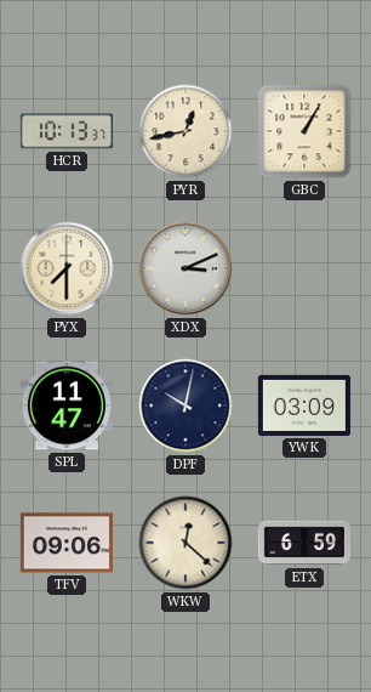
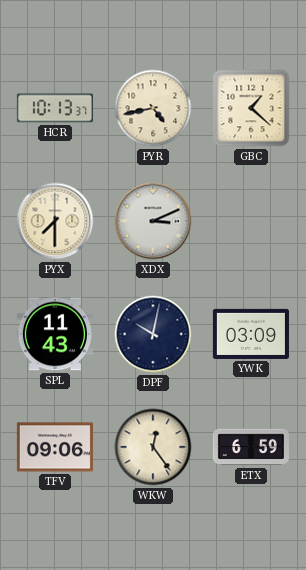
PYR: 12:43 -> 4:43
GBC: 1:05 -> 1:22
SPL: 11:47 -> 11:43
WKW: 12:22 -> 12:24
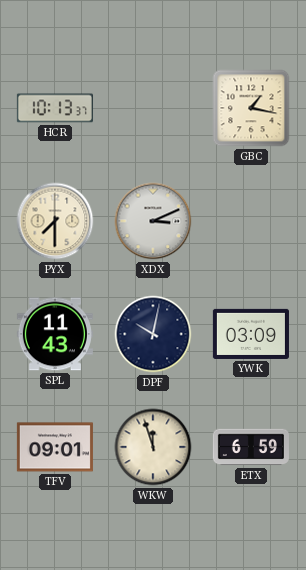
PYR: 4:43 -> none
GBC: 1:22 -> 1:17
TFV: 09:06 -> 09:01
WKW: 12:24 -> 11:57
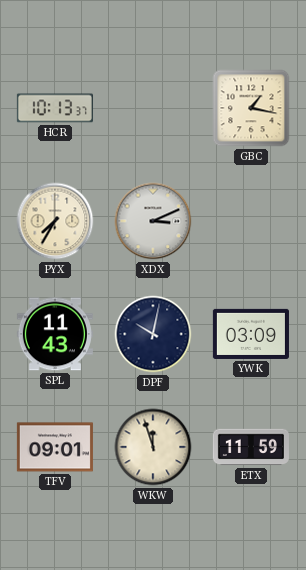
PYX: 7:30 -> 7:35
ETX: 6:59 -> 11:59
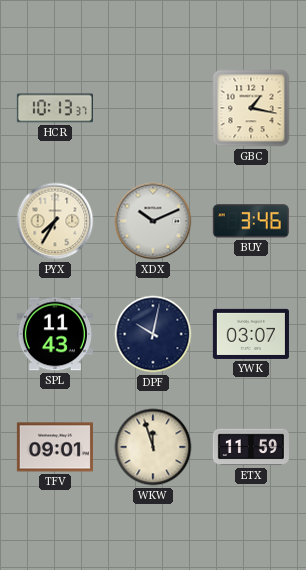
XDX: 3:11 -> 10:11
BUY: none -> 3:46
YWK: 03:09 -> 03:07
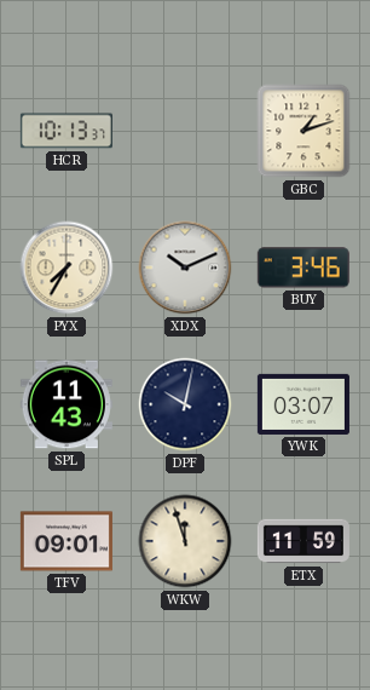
GBC: 1:17 -> 1:12
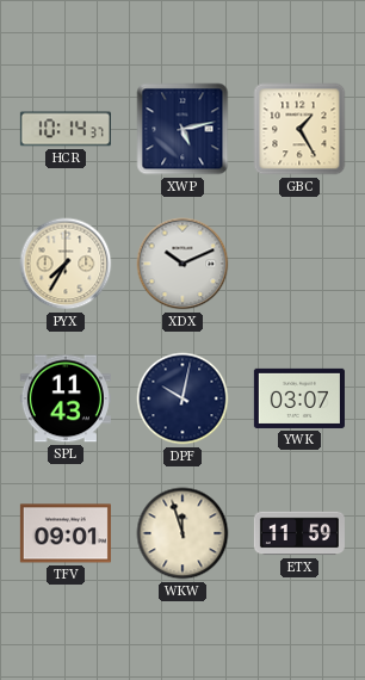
HCR: 10:13 -> 10:14
XWP: none -> 5:13
GBC: 1:12 -> 1:25
BUY: 3:46 -> none
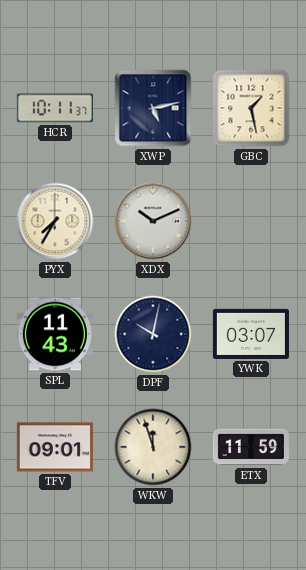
HCR: 10:14 -> 10:11
GBC: 1:25 -> 1:28
